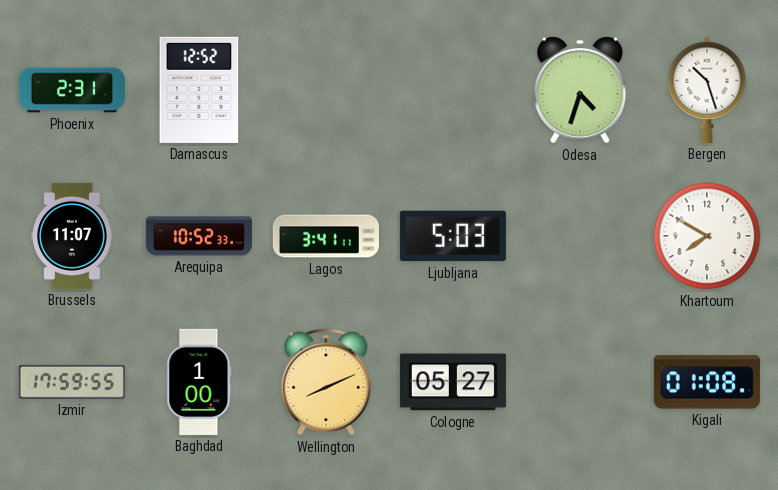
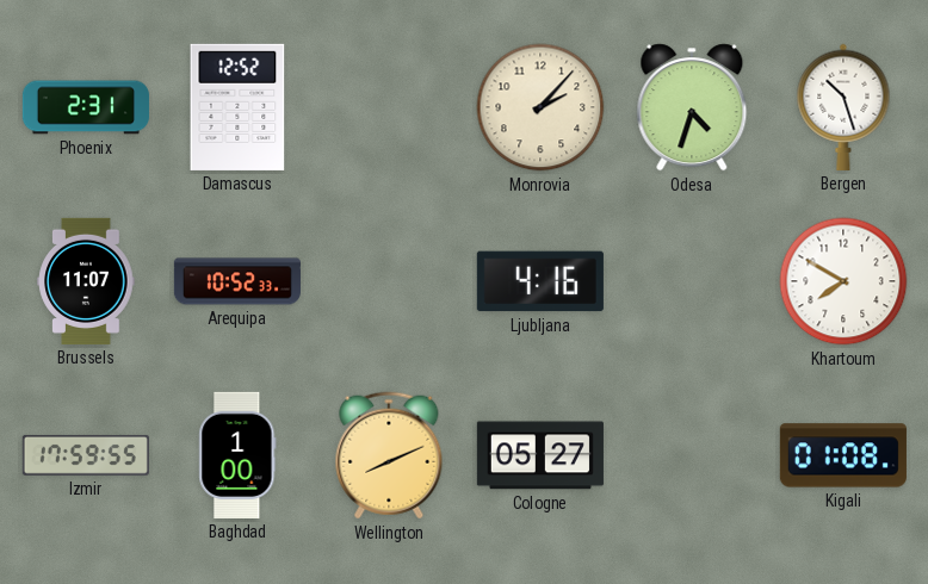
Monrovia: none -> 2:07
Lagos: 3:41 -> none
Ljubljana: 5:03 -> 4:16
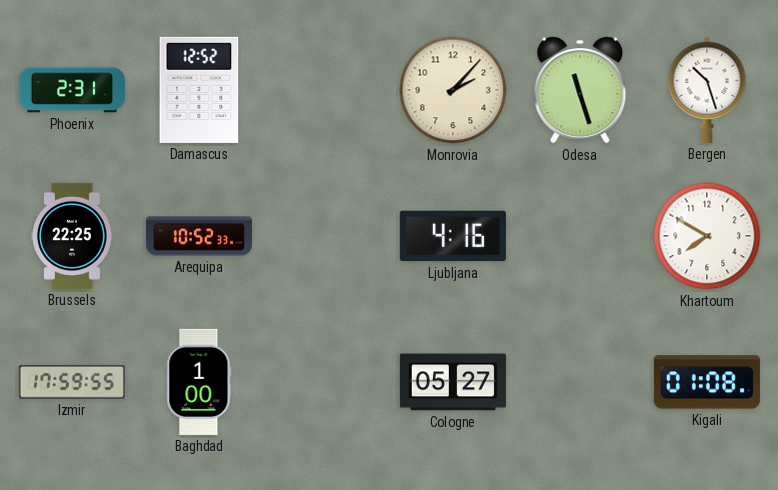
Odesa: 4:33 -> 11:27
Brussels: 11:07 -> 22:25
Wellington: 8:11 -> none
